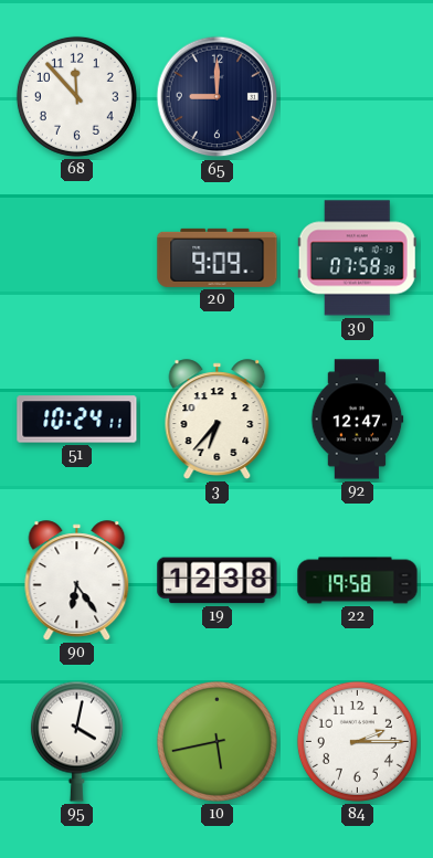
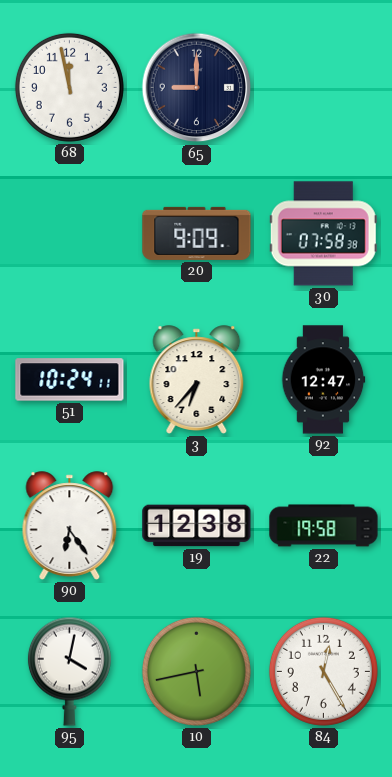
68: 11:53 -> 11:58
84: 2:15 -> 12:25
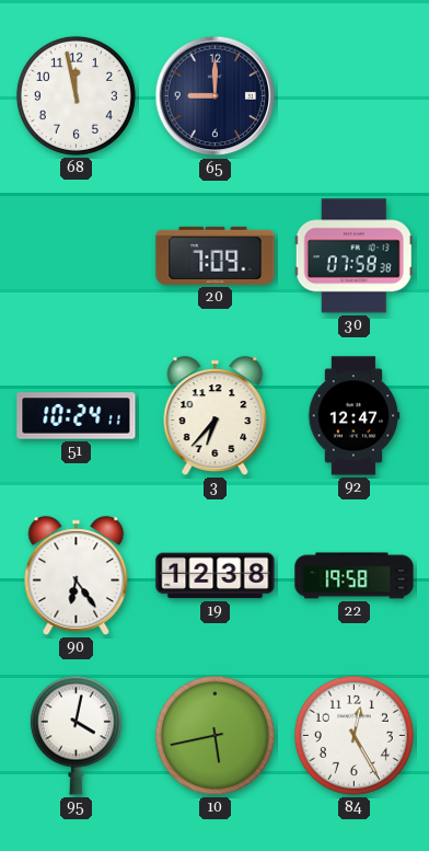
20: 9:09 -> 7:09
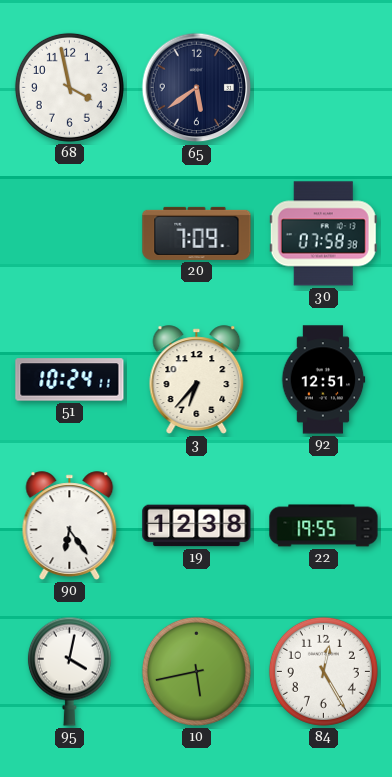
68: 11:58 -> 3:58
65: 9:00 -> 5:39
92: 12:47 -> 12:51
22: 19:58 -> 19:55
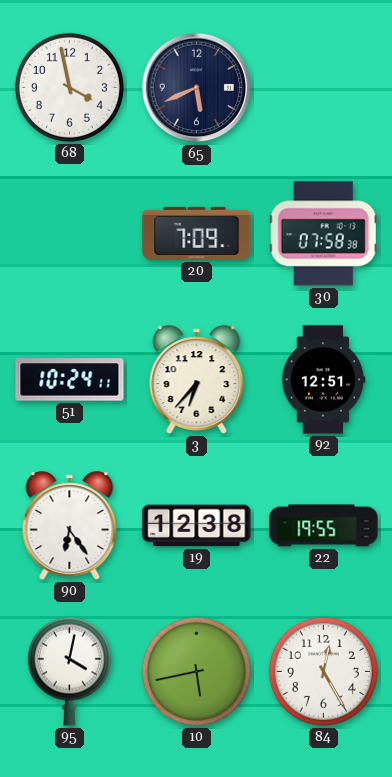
65: 5:39 -> 5:41
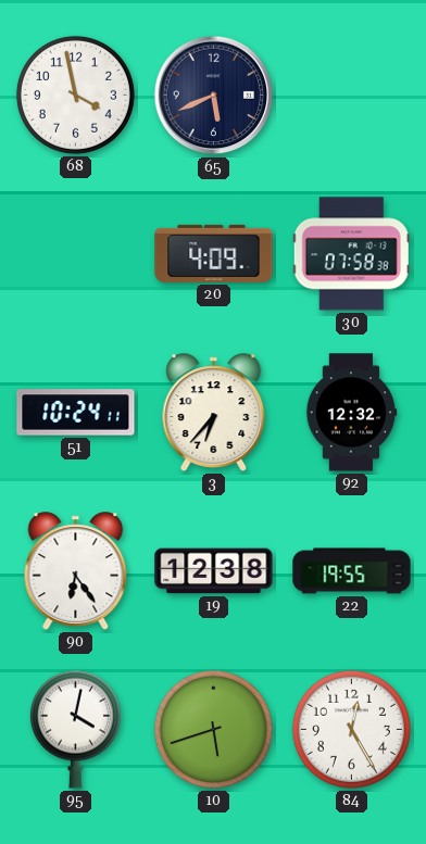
20: 7:09 -> 4:09
92: 12:51 -> 12:32
10: 5:43 -> 5:42
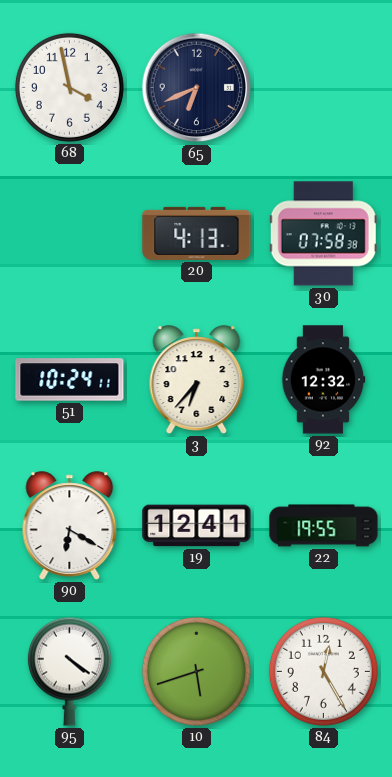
65: 5:41 -> 6:41
20: 4:09 -> 4:13
90: 6:24 -> 6:20
19: 12:38 -> 12:41
95: 4:02 -> 4:21
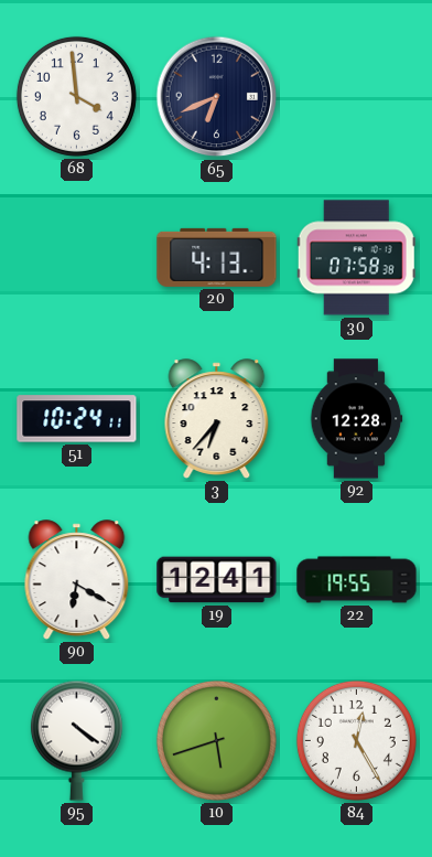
68: 3:58 -> 3:59
92: 12:32 -> 12:28
